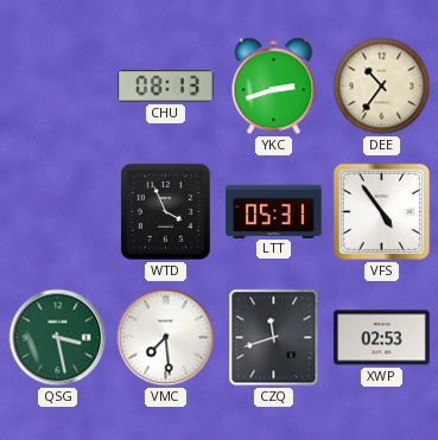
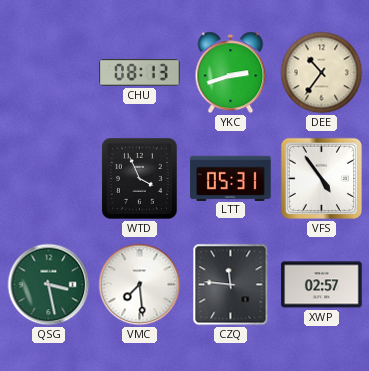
CZQ: 11:42 -> 11:46
XWP: 02:53 -> 02:57
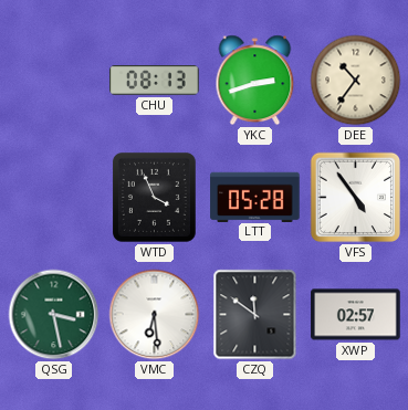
LTT: 05:31 -> 05:28
VMC: 7:29 -> 6:29
CZQ: 11:46 -> 11:51
